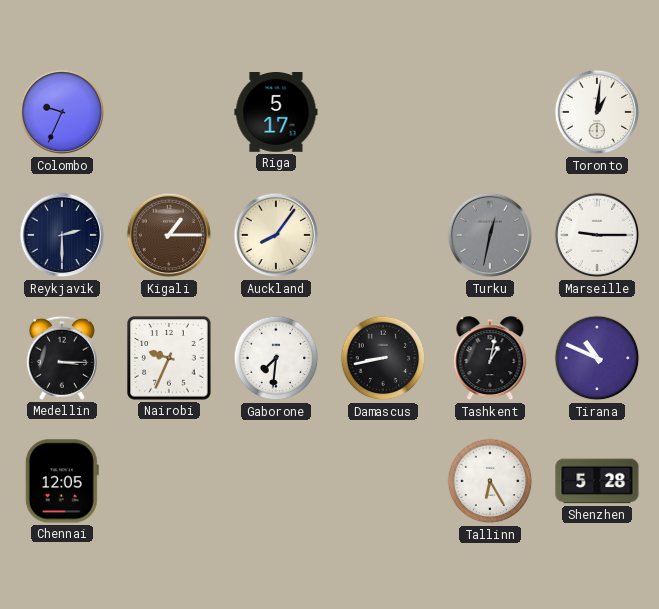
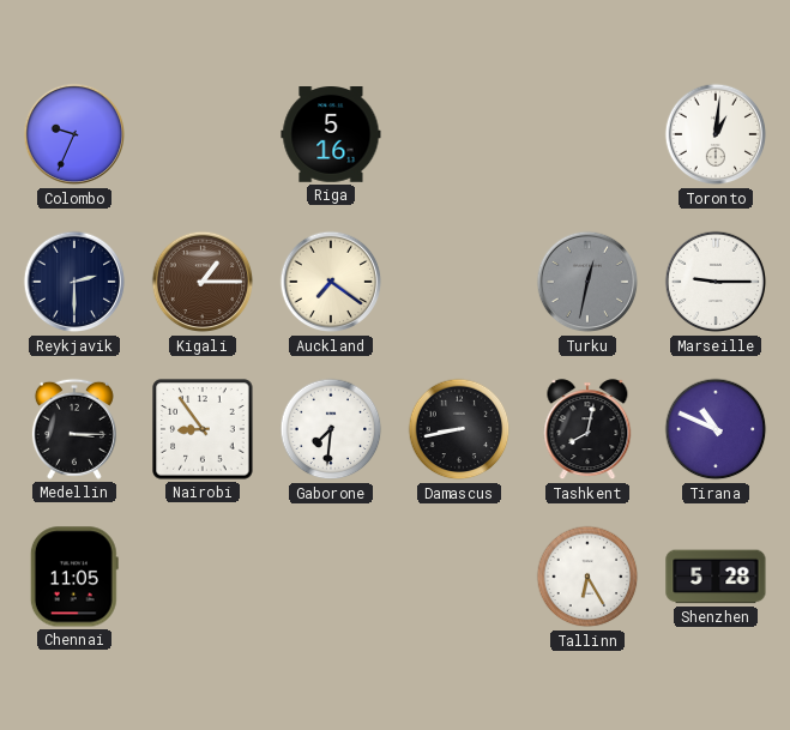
Riga: 5:17 -> 5:16
Auckland: 8:06 -> 7:21
Nairobi: 9:34 -> 8:54
Tashkent: 1:02 -> 8:02
Chennai: 12:05 -> 11:05
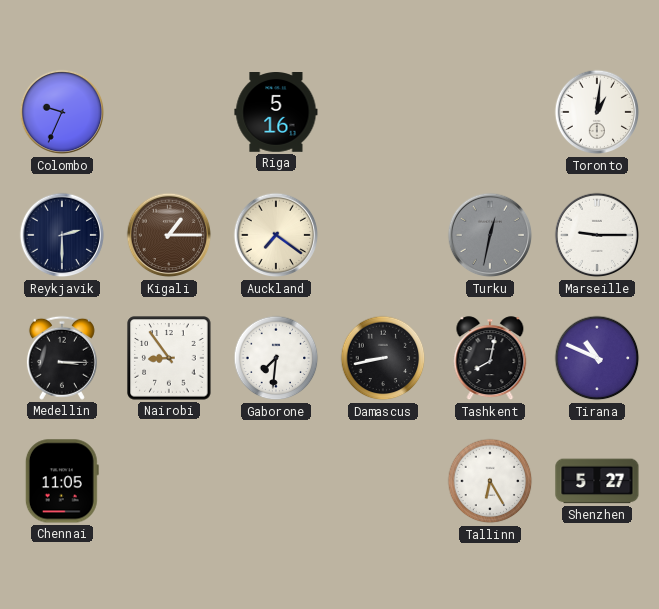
Shenzhen: 5:28 -> 5:27
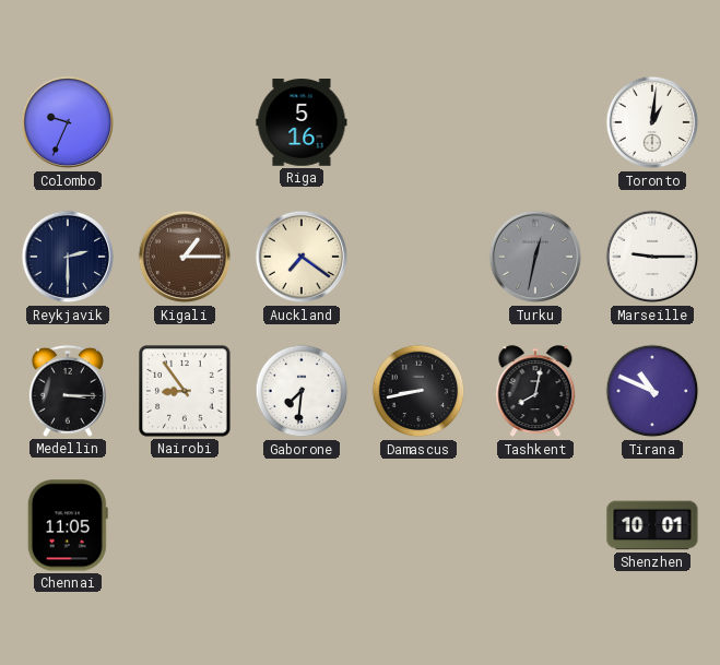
Tallinn: 6:25 -> none
Shenzhen: 5:27 -> 10:01
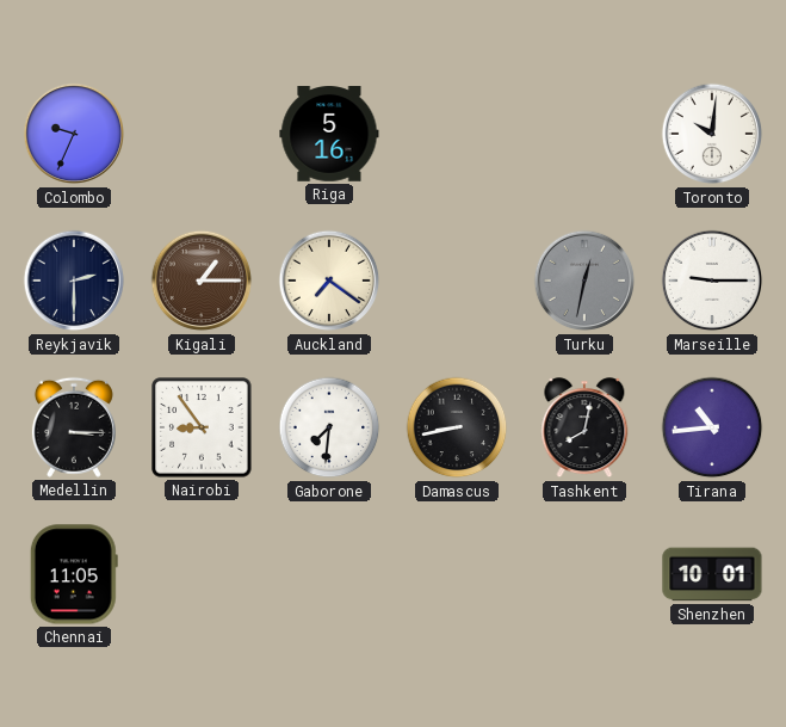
Toronto: 1:01 -> 10:01
Tirana: 10:49 -> 10:44
